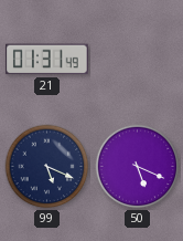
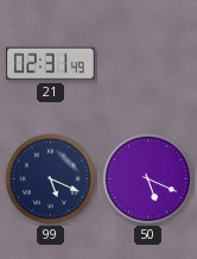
21: 01:31 -> 02:31
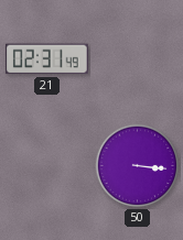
99: 5:19 -> none
50: 5:19 -> 3:16
